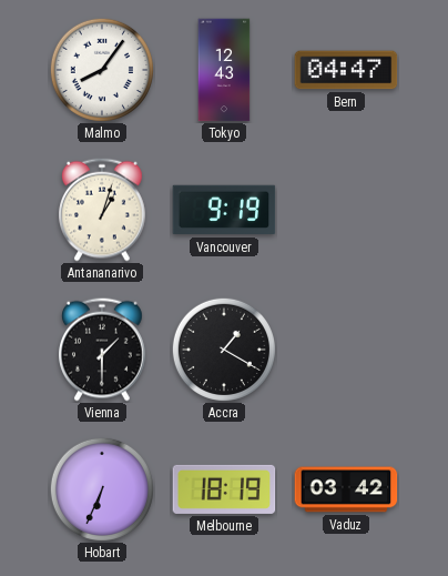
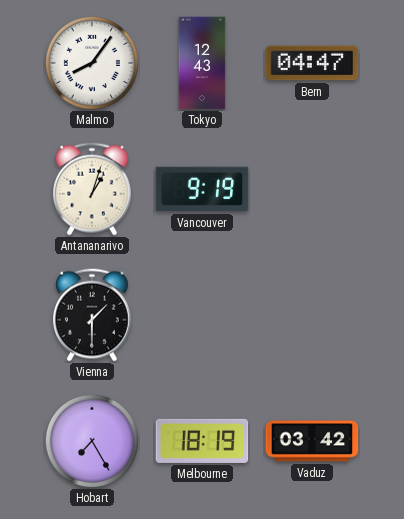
Accra: 1:20 -> none
Hobart: 6:34 -> 7:25
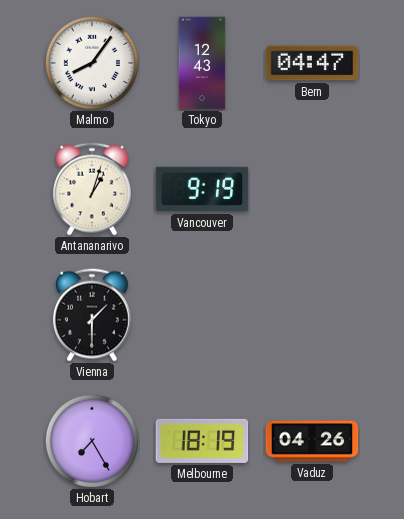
Vaduz: 03:42 -> 04:26
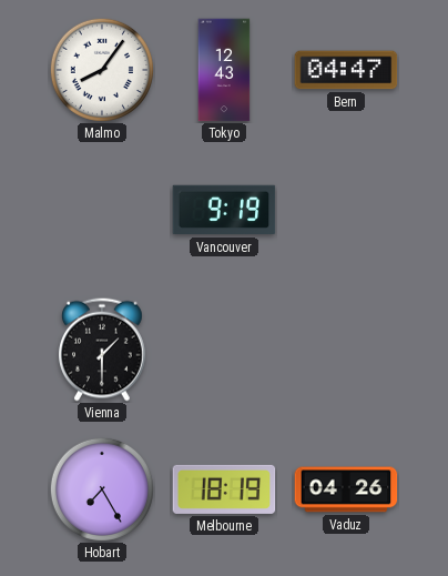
Antananarivo: 1:03 -> none
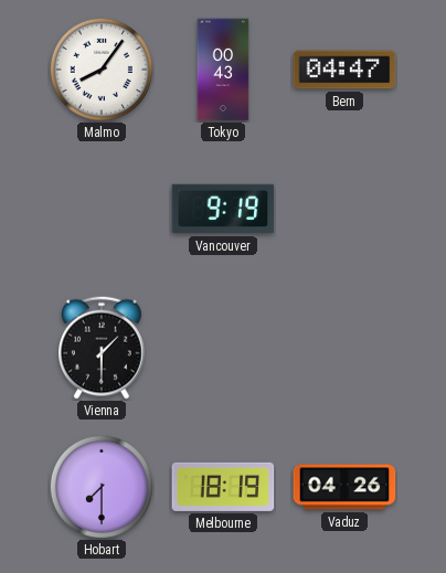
Tokyo: 12:43 -> 00:43
Hobart: 7:25 -> 7:30
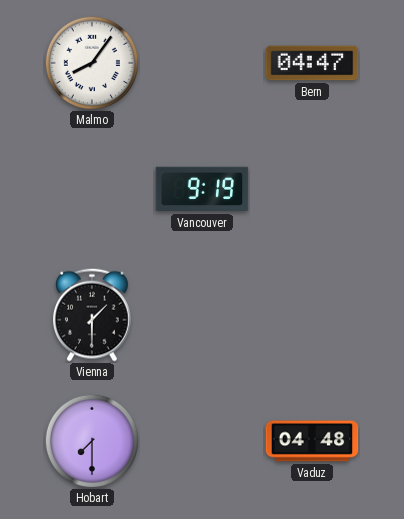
Tokyo: 00:43 -> none
Melbourne: 18:19 -> none
Vaduz: 04:26 -> 04:48
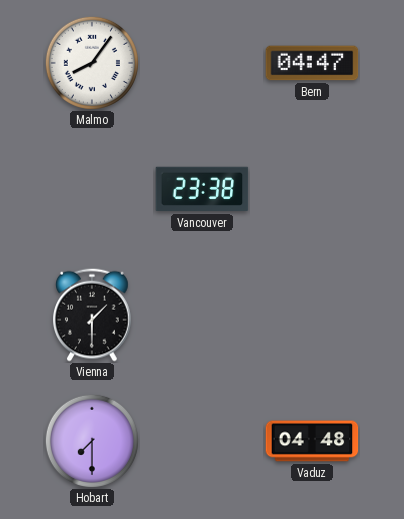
Vancouver: 9:19 -> 23:38
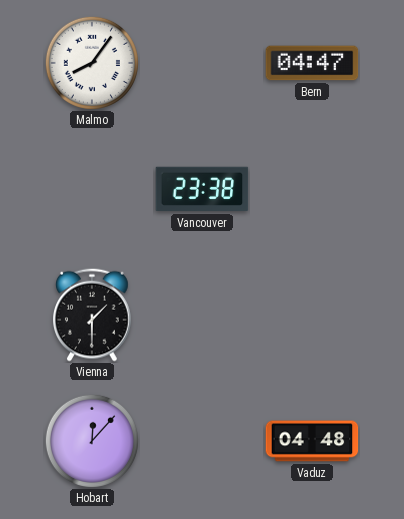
Hobart: 7:30 -> 12:07
